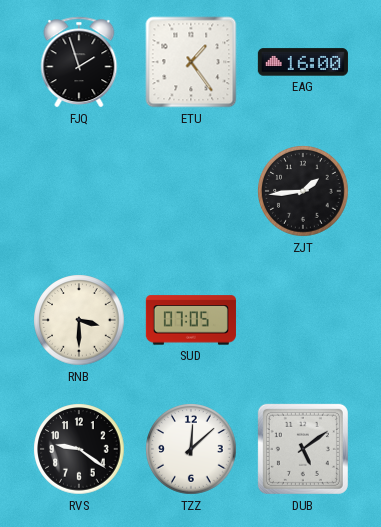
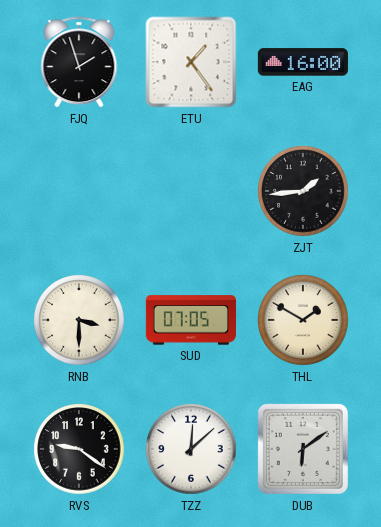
THL: none -> 1:50
DUB: 5:09 -> 6:09
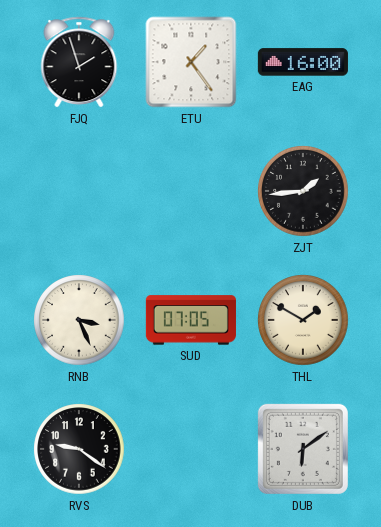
RNB: 3:30 -> 3:26
TZZ: 12:08 -> none
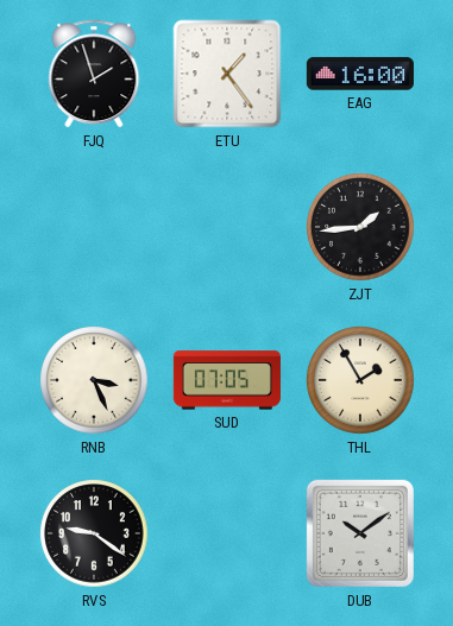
THL: 1:50 -> 1:55
DUB: 6:09 -> 10:09
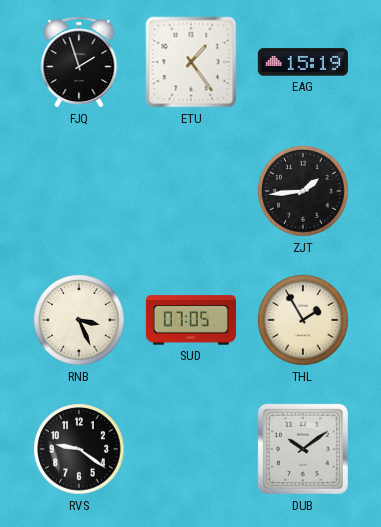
EAG: 16:00 -> 15:19
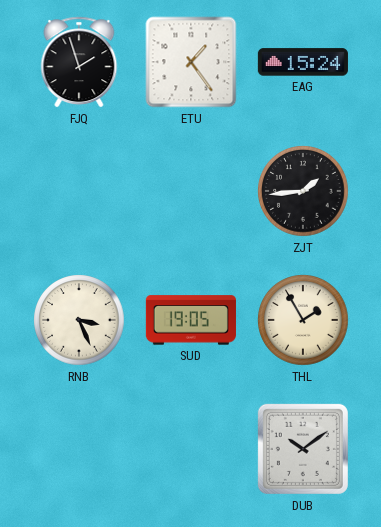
EAG: 15:19 -> 15:24
SUD: 07:05 -> 19:05
RVS: 9:21 -> none
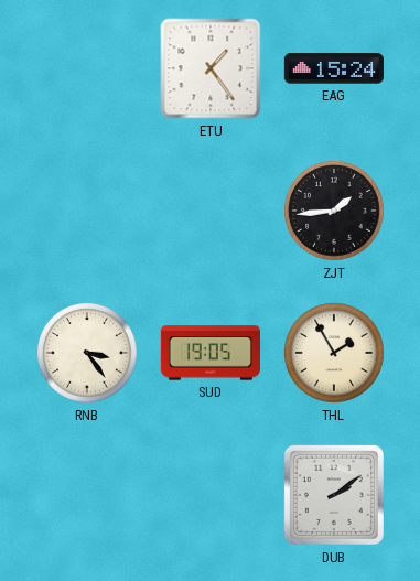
FJQ: 1:57 -> none
RNB: 3:26 -> 3:24
DUB: 10:09 -> 2:09
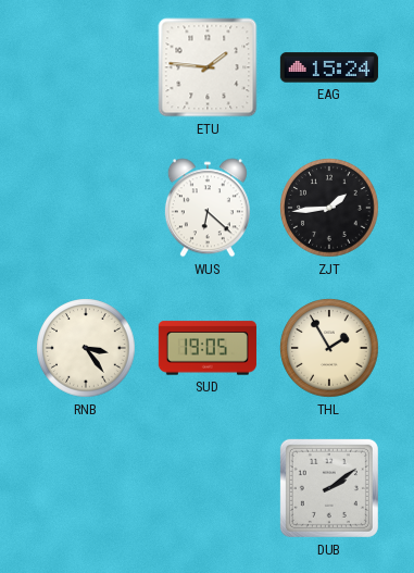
ETU: 1:24 -> 1:46
WUS: none -> 6:22
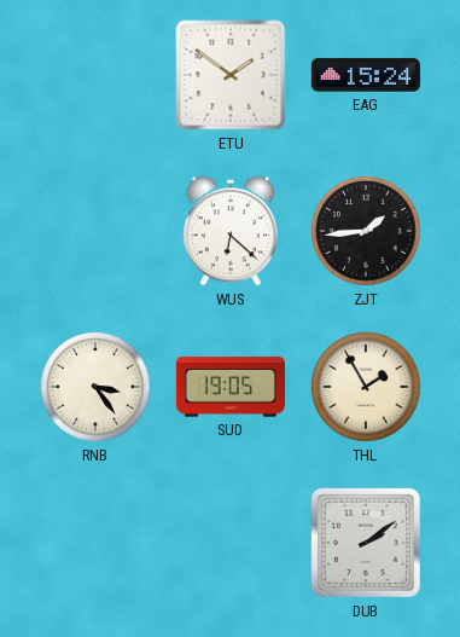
ETU: 1:46 -> 1:51
